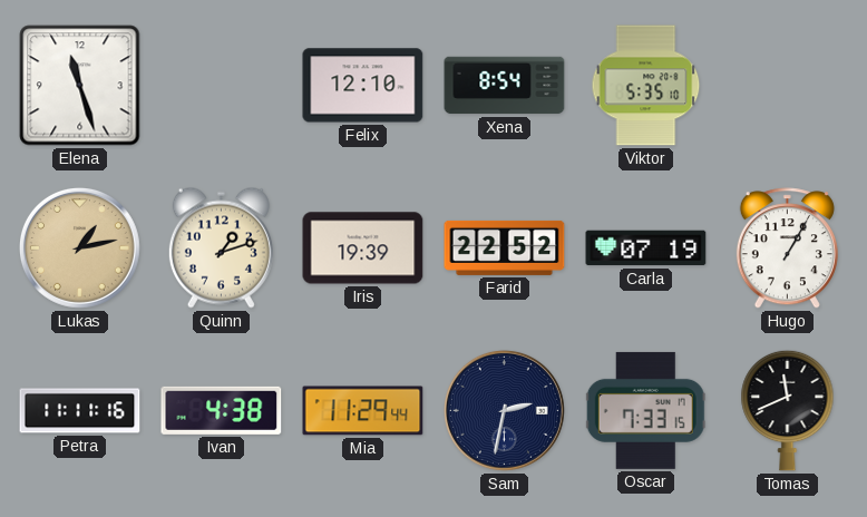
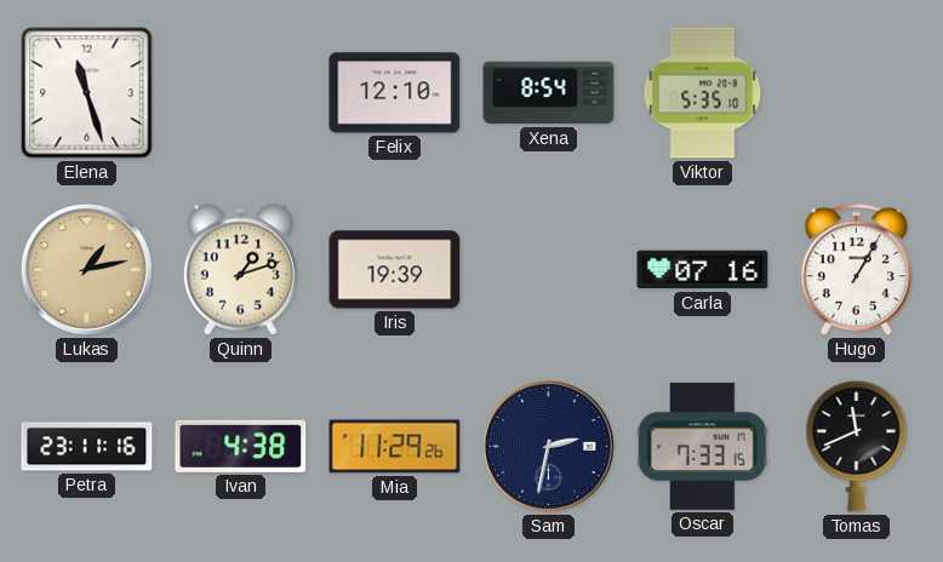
Farid: 22:52 -> none
Carla: 07:19 -> 07:16
Petra: 11:11 -> 23:11
Mia: 11:29:44 -> 11:29:26
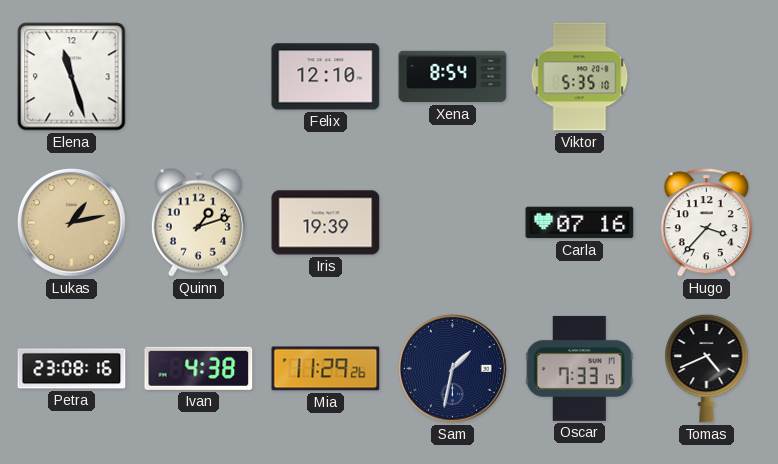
Hugo: 1:05 -> 3:37
Petra: 23:11 -> 23:08
Sam: 2:32 -> 1:32
Tomas: 11:41 -> 4:41
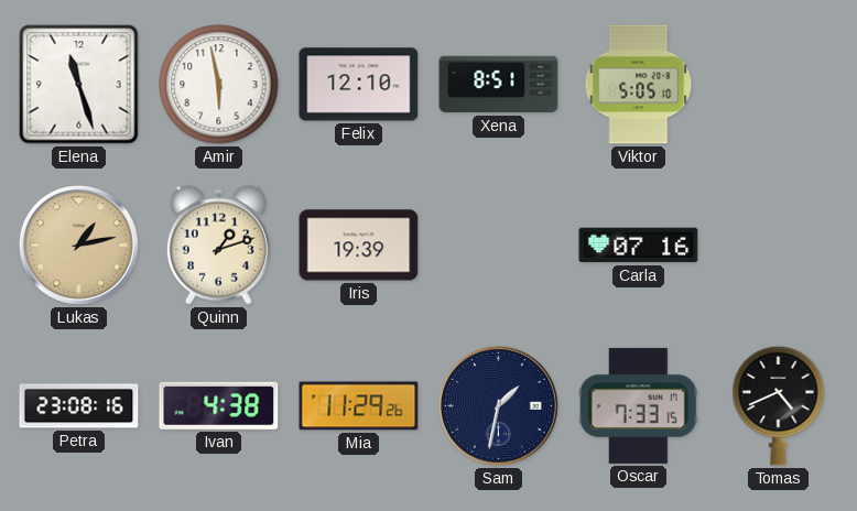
Amir: none -> 5:58
Xena: 8:54 -> 8:51
Viktor: 5:35 -> 5:05
Hugo: 3:37 -> none
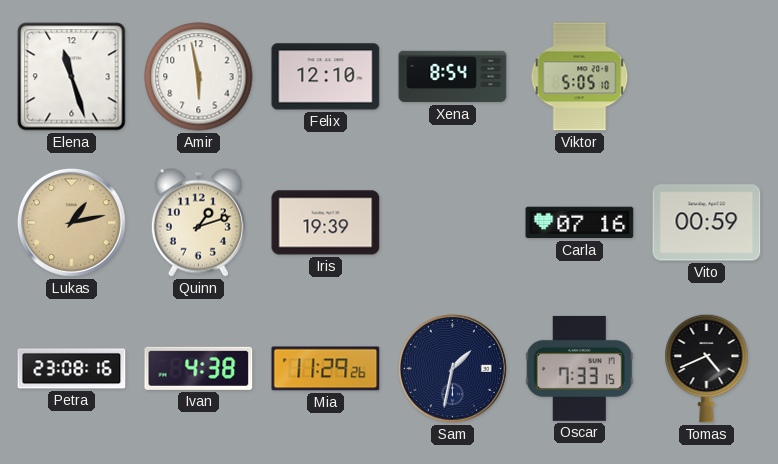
Xena: 8:51 -> 8:54
Vito: none -> 00:59
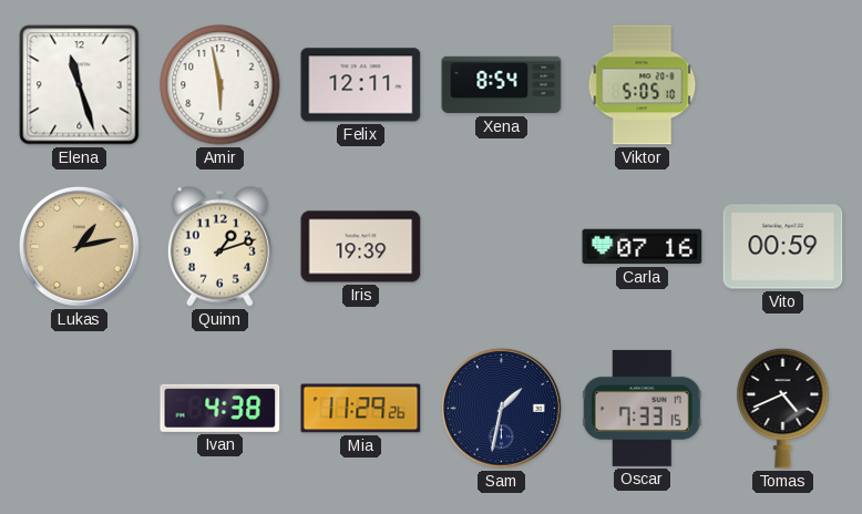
Felix: 12:10 -> 12:11
Petra: 23:08 -> none
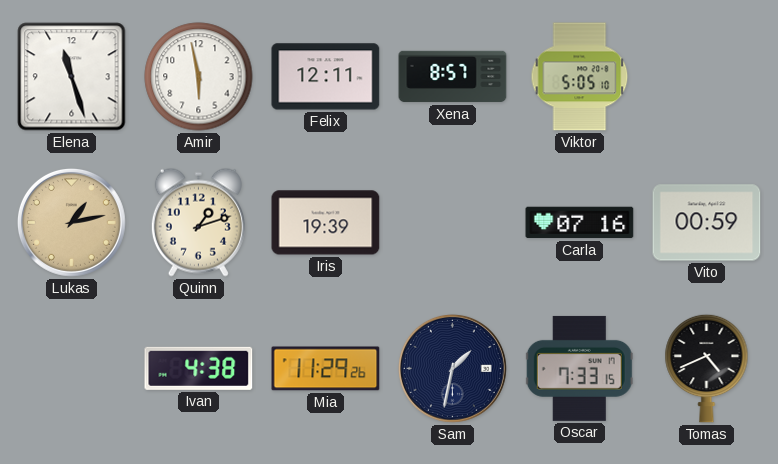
Xena: 8:54 -> 8:57
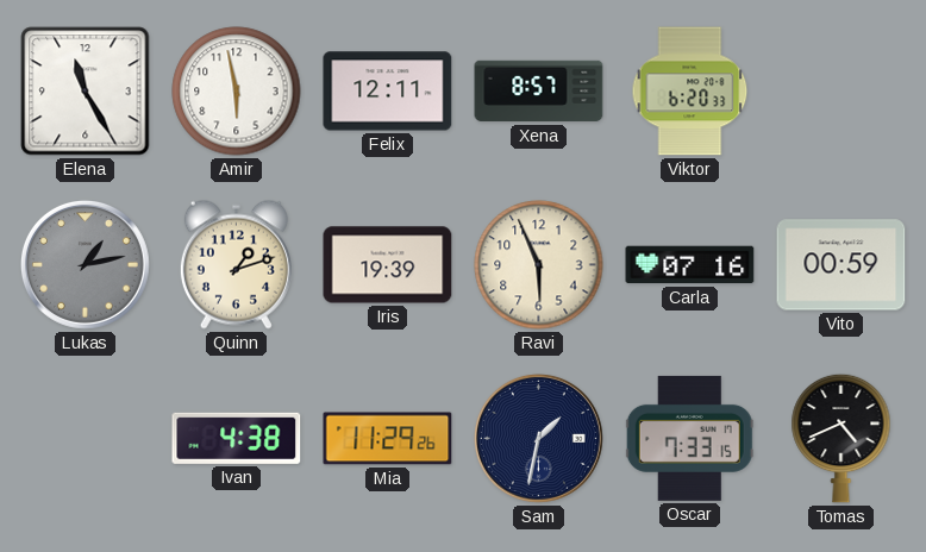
Elena: 11:27 -> 11:25
Viktor: 5:05 -> 6:20
Lukas dial: champagne -> grey
Ravi: none -> 5:56
